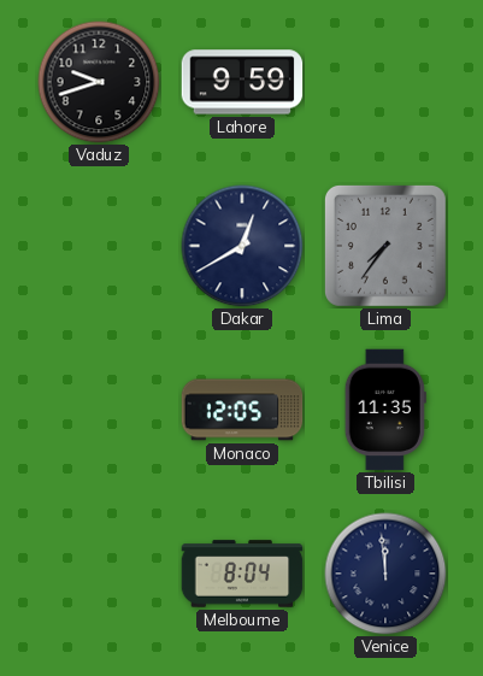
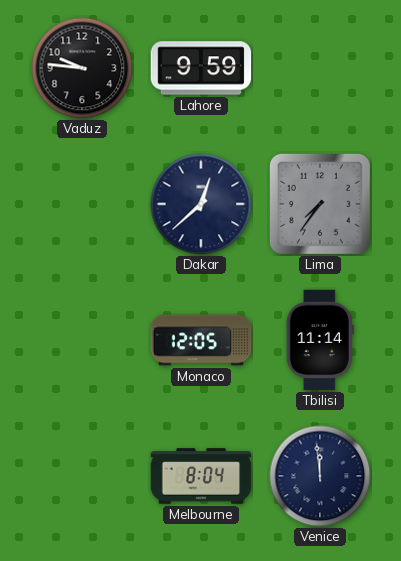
Vaduz: 9:42 -> 9:46
Dakar: 12:40 -> 12:38
Tbilisi: 11:35 -> 11:14
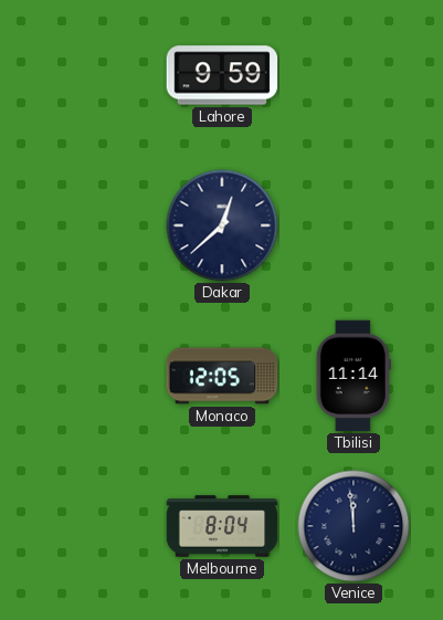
Vaduz: 9:46 -> none
Lima: 7:36 -> none
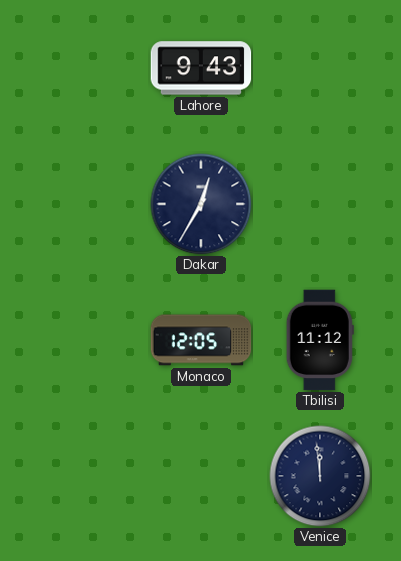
Lahore: 9:59 -> 9:43
Dakar: 12:38 -> 12:35
Tbilisi: 11:14 -> 11:12
Melbourne: 8:04 -> none
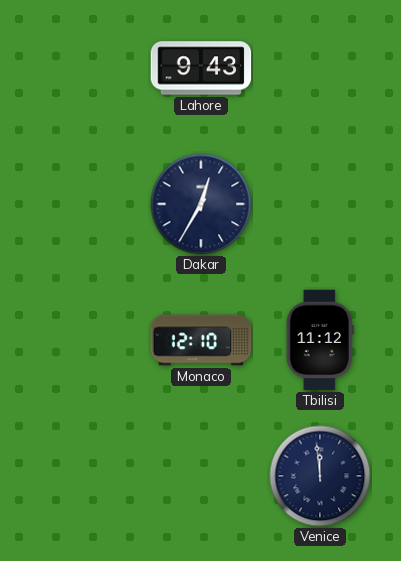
Monaco: 12:05 -> 12:10
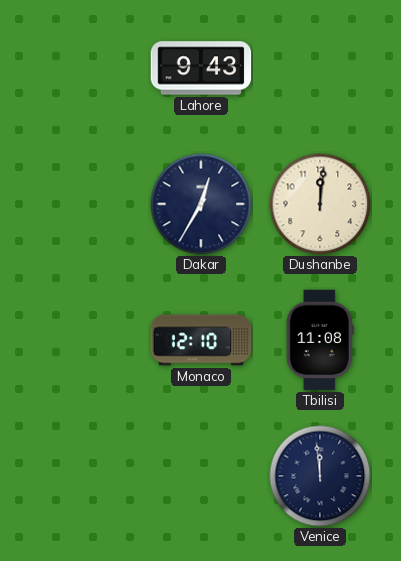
Dushanbe: none -> 12:01
Tbilisi: 11:12 -> 11:08
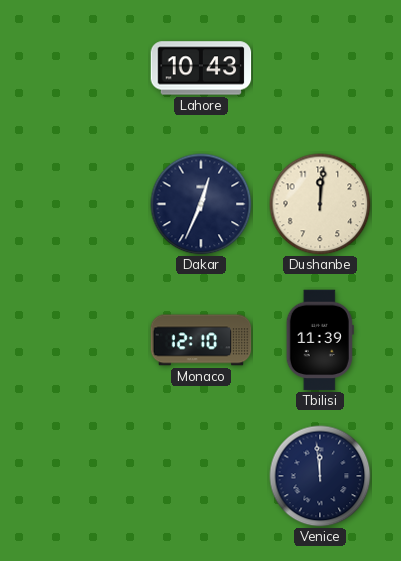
Lahore: 9:43 -> 10:43
Dakar: 12:35 -> 12:34
Tbilisi: 11:08 -> 11:39
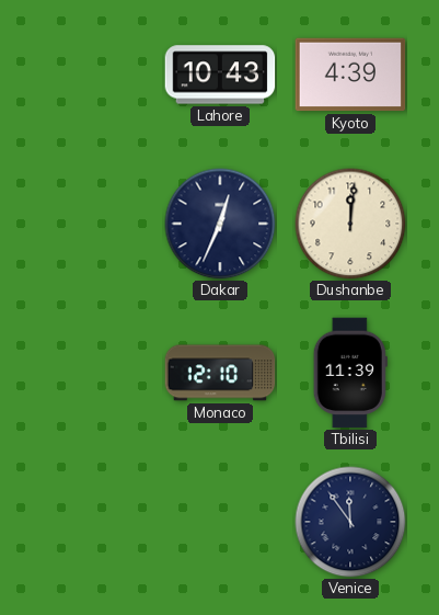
Kyoto: none -> 4:39
Venice: 11:59 -> 11:54
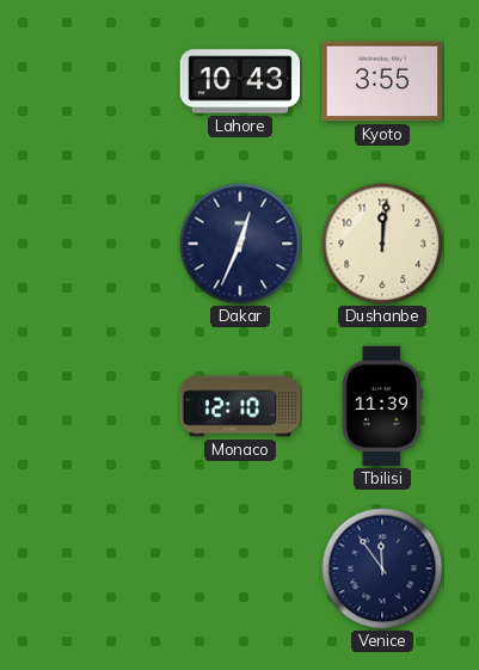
Kyoto: 4:39 -> 3:55
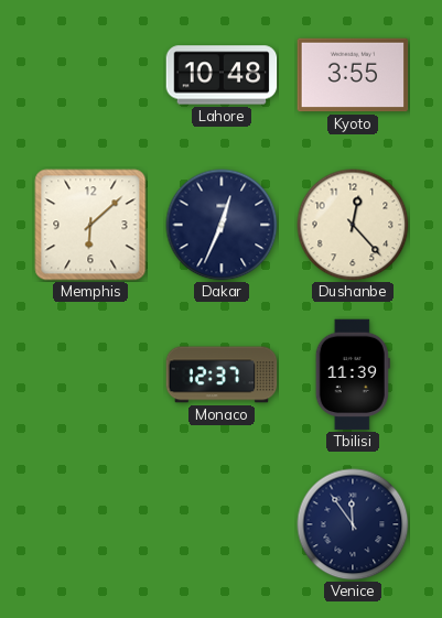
Lahore: 10:43 -> 10:48
Memphis: none -> 6:08
Dushanbe: 12:01 -> 12:23
Monaco: 12:10 -> 12:37
